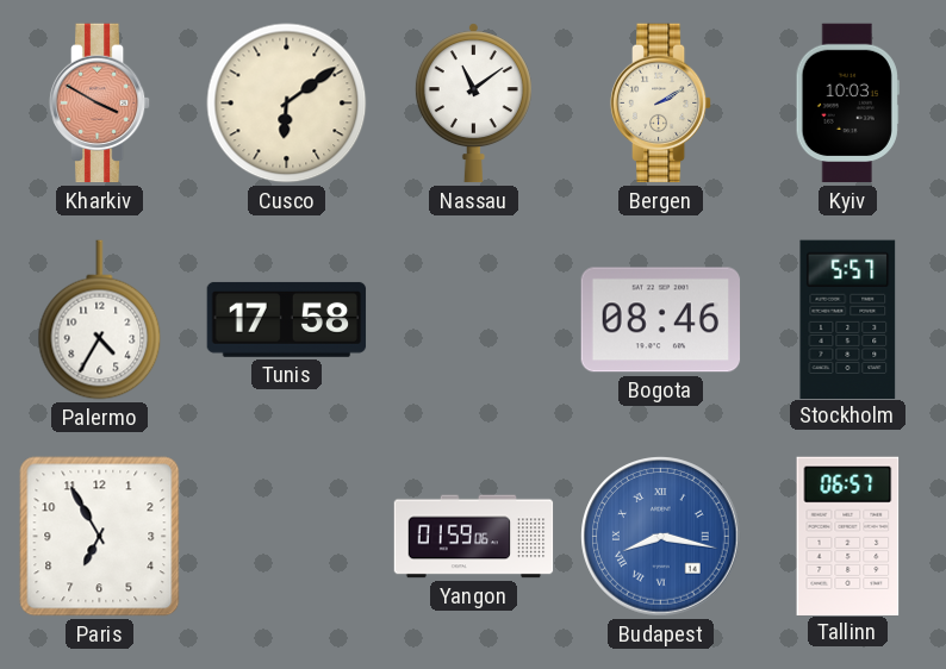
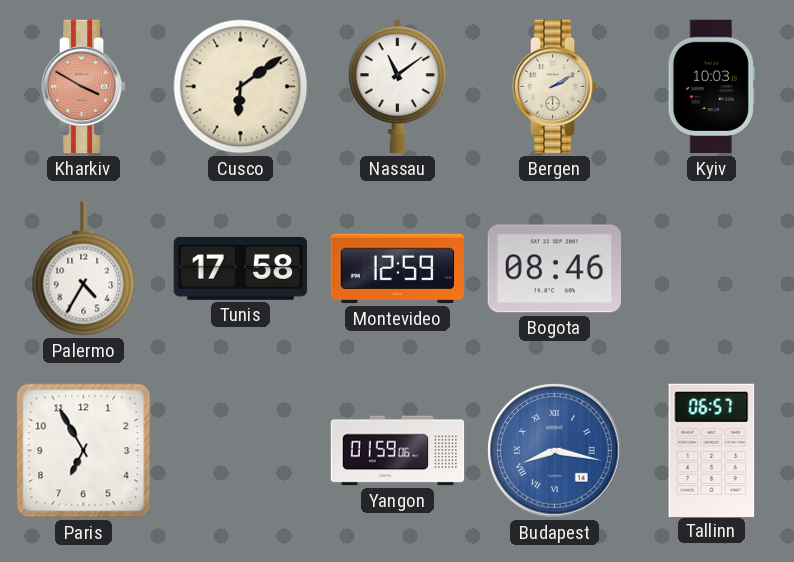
Montevideo: none -> 12:59
Stockholm: 5:57 -> none
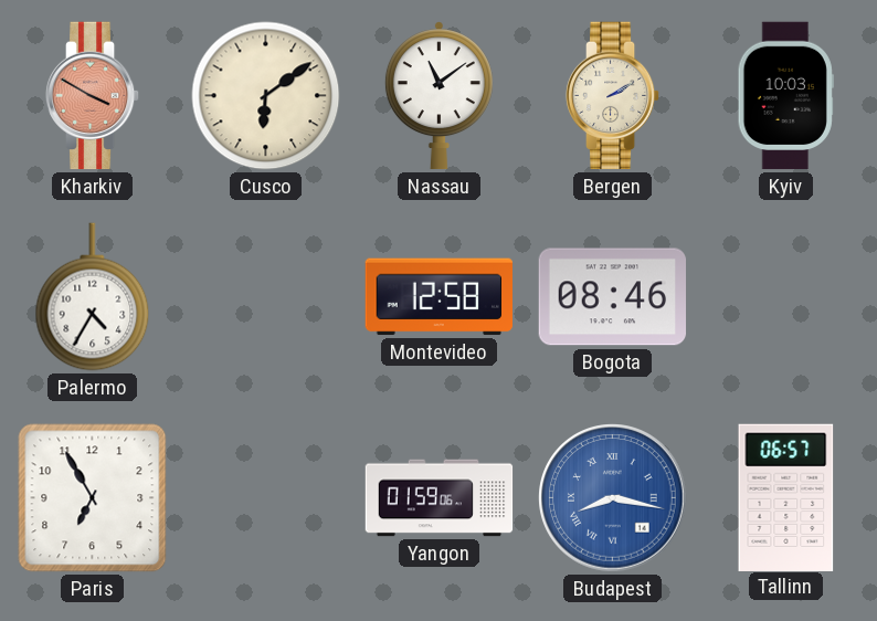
Tunis: 17:58 -> none
Montevideo: 12:59 -> 12:58
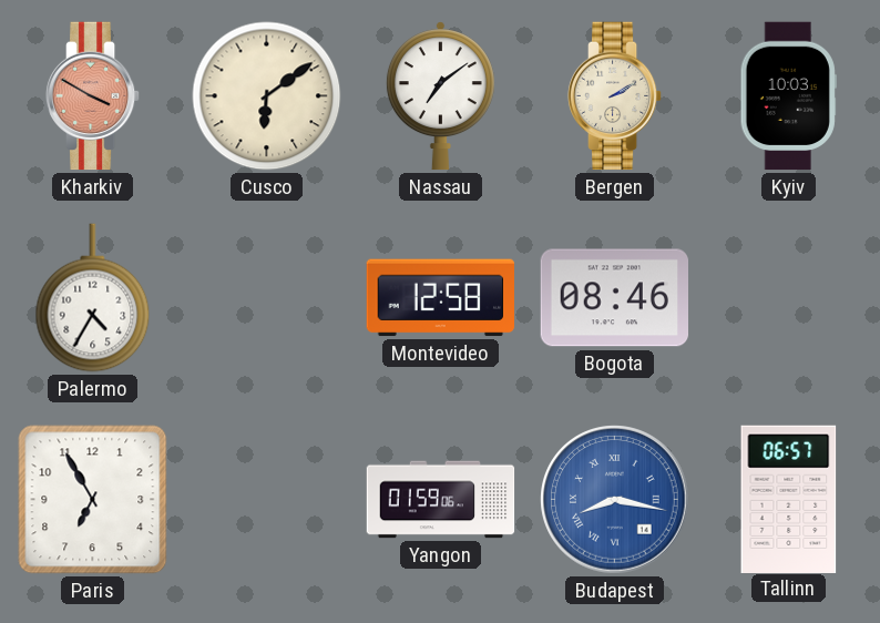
Nassau: 11:09 -> 7:09
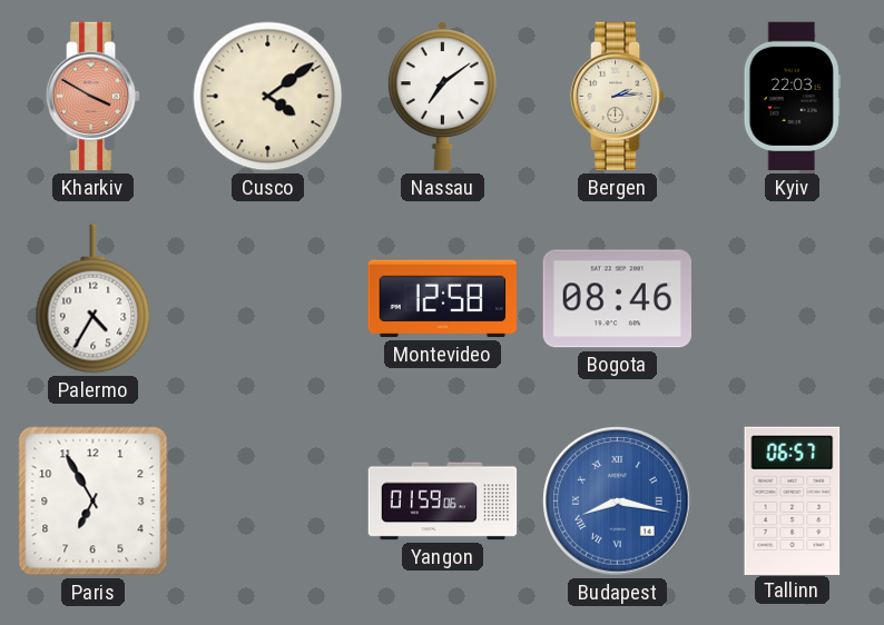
Cusco: 6:09 -> 4:09
Bergen: 2:10 -> 2:14
Kyiv: 10:03 -> 22:03
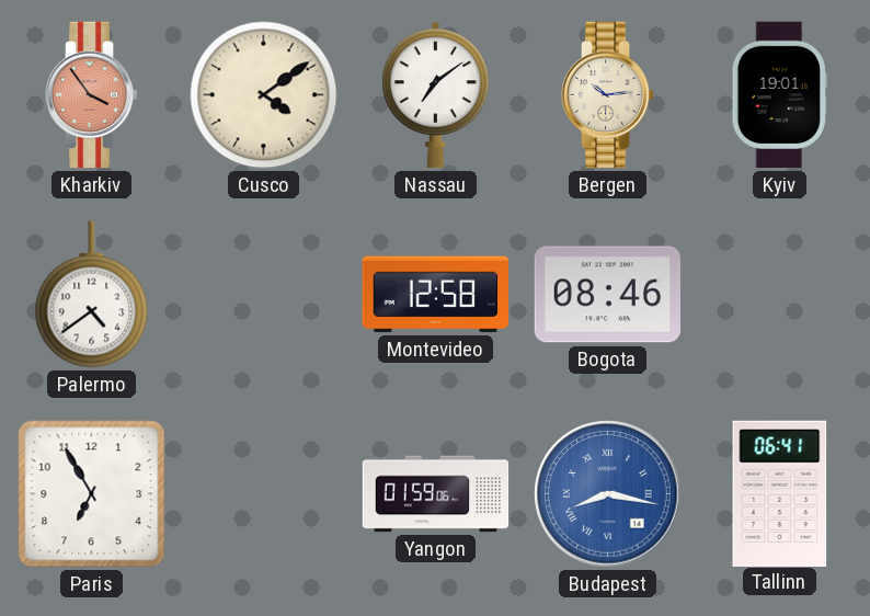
Kharkiv: 3:50 -> 3:54
Bergen: 2:14 -> 10:14
Kyiv: 22:03 -> 19:01
Palermo: 4:35 -> 4:39
Tallinn: 06:57 -> 06:41
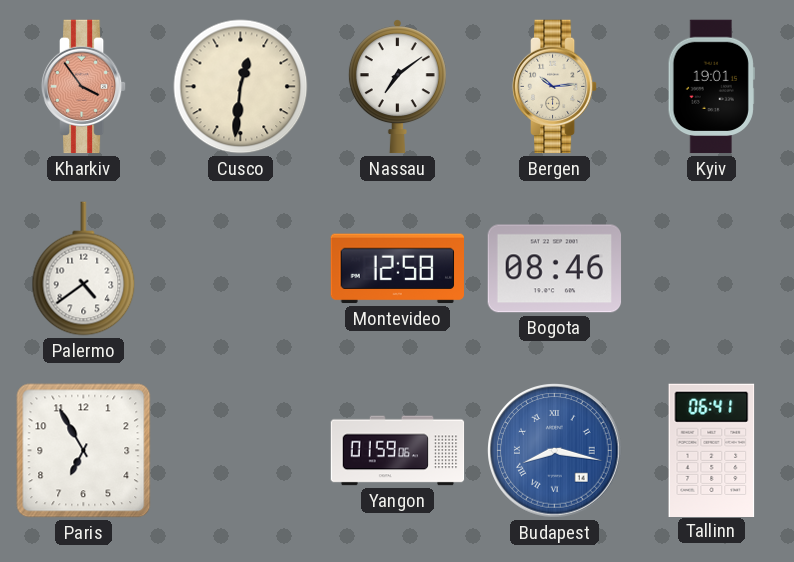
Cusco: 4:09 -> 12:31
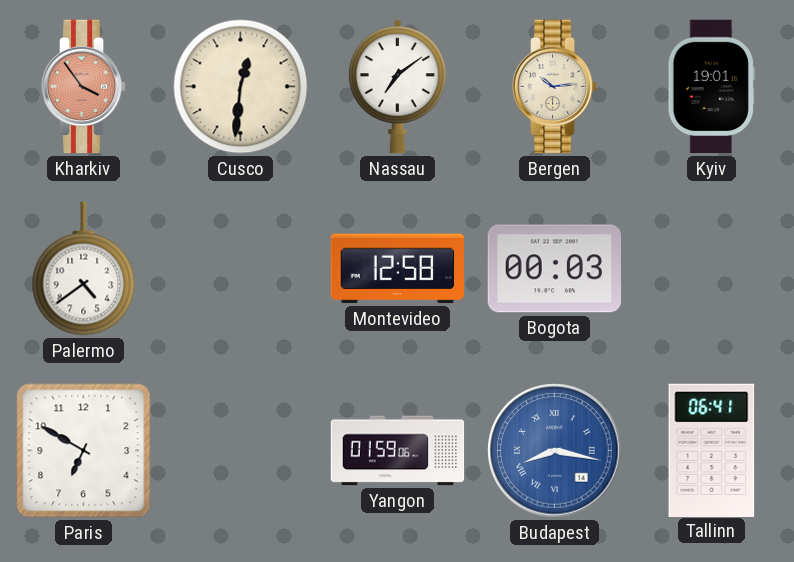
Bogota: 08:46 -> 00:03
Paris: 6:55 -> 6:50
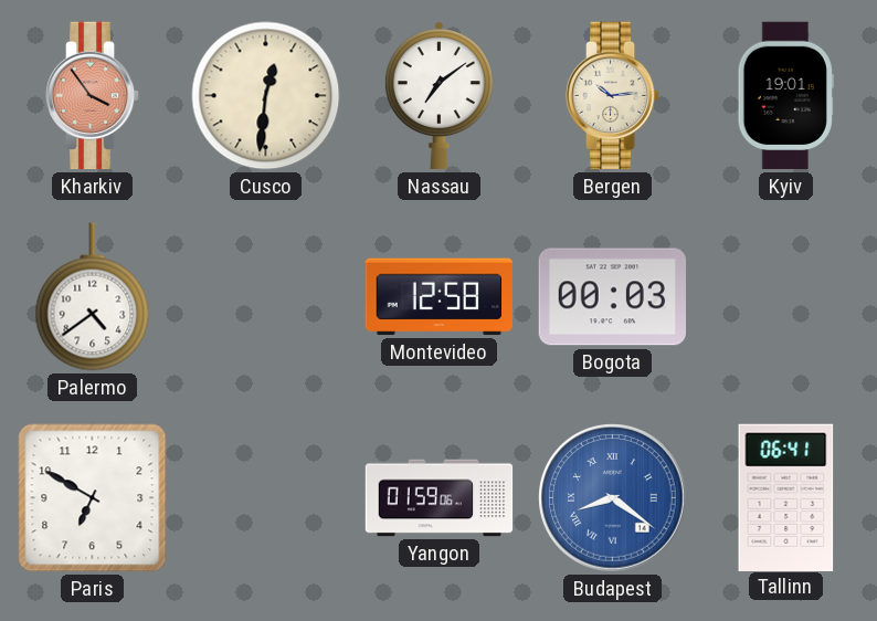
Budapest: 8:17 -> 8:21
